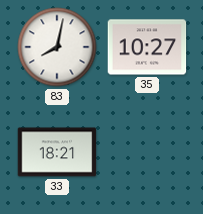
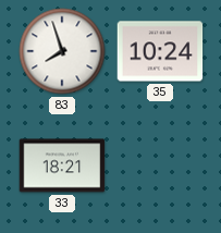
83: 8:02 -> 7:57
35: 10:27 -> 10:24
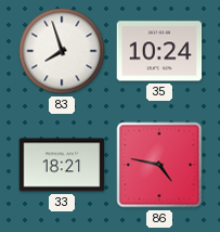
86: none -> 4:47
